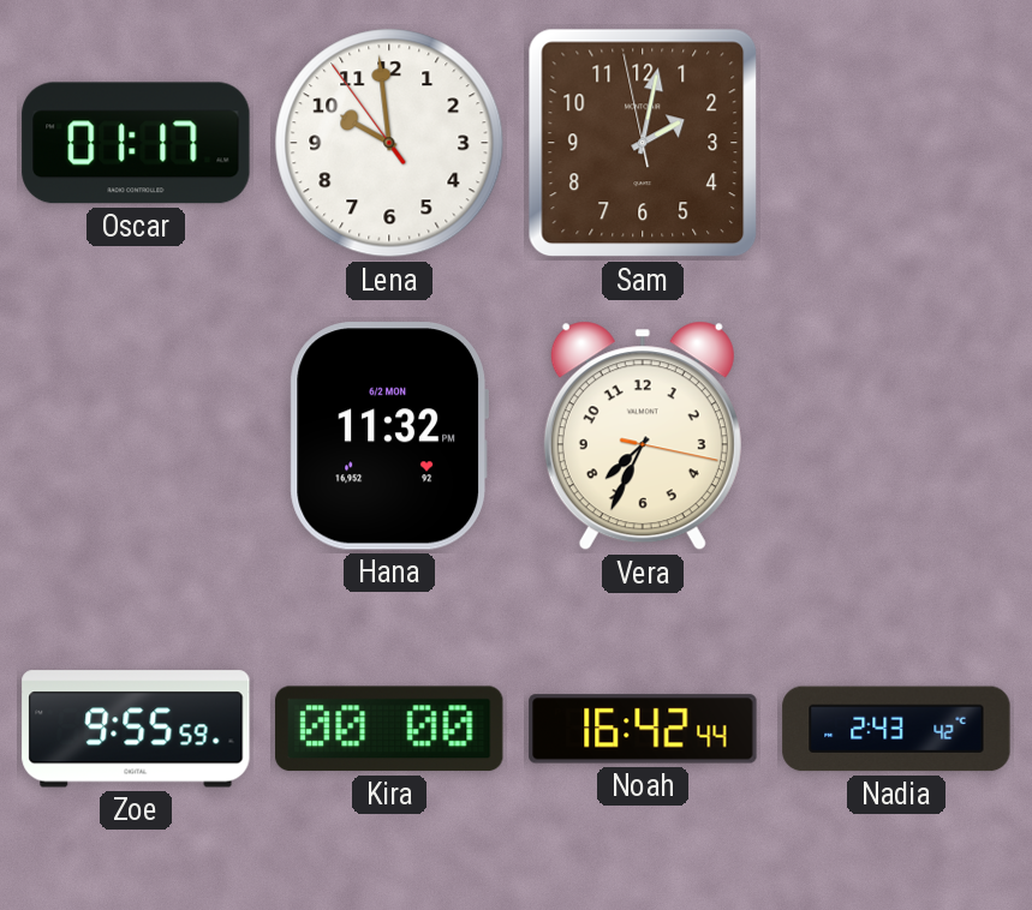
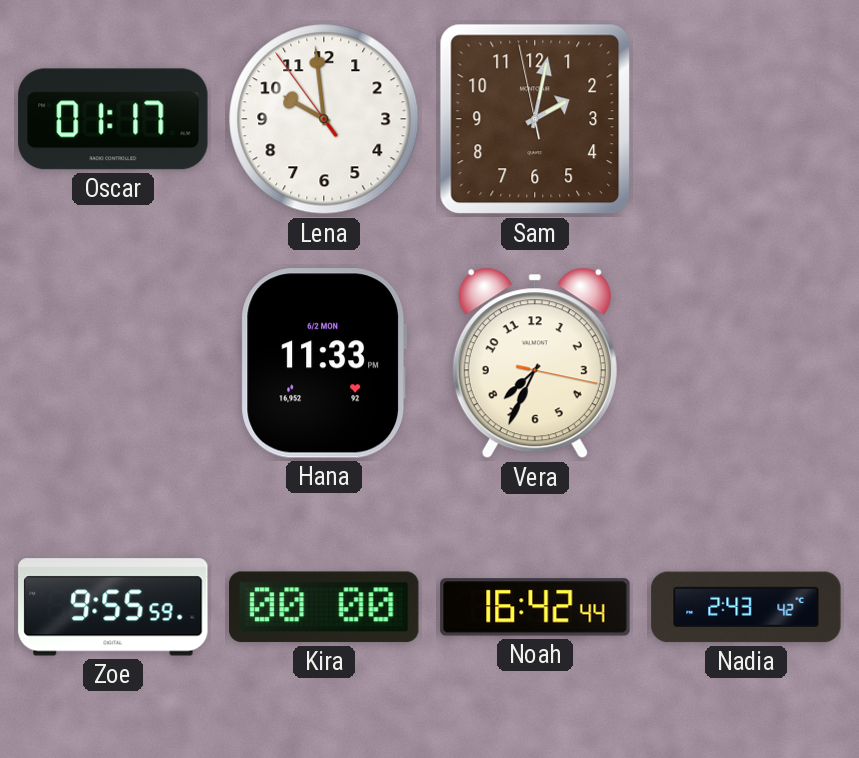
Hana: 11:32 -> 11:33
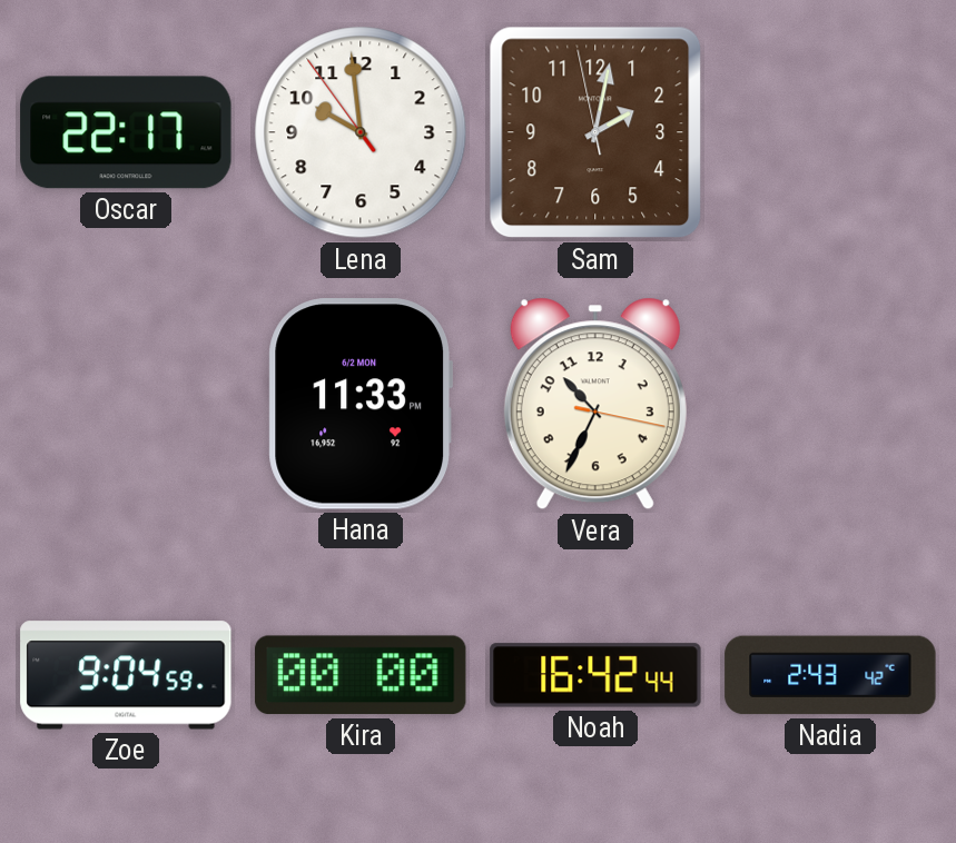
Oscar: 01:17 -> 22:17
Vera: 7:34 -> 10:34
Zoe: 9:55 -> 9:04
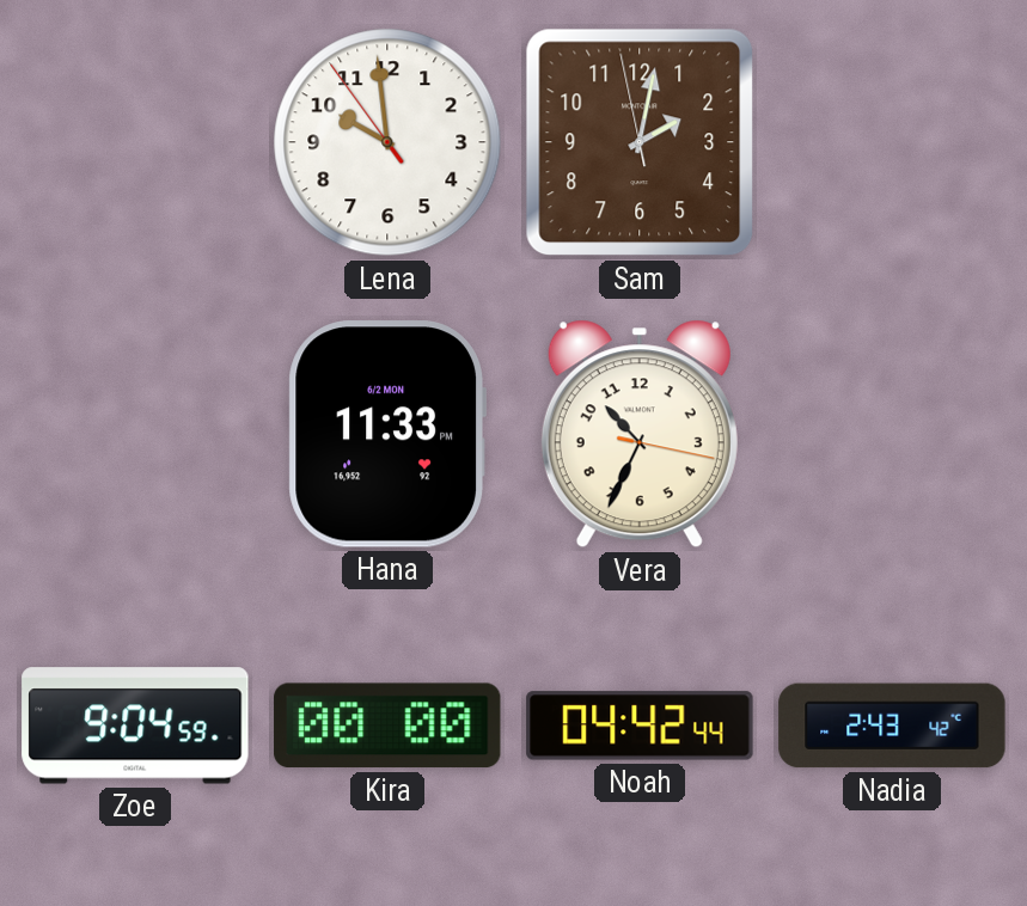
Oscar: 22:17 -> none
Noah: 16:42 -> 04:42
